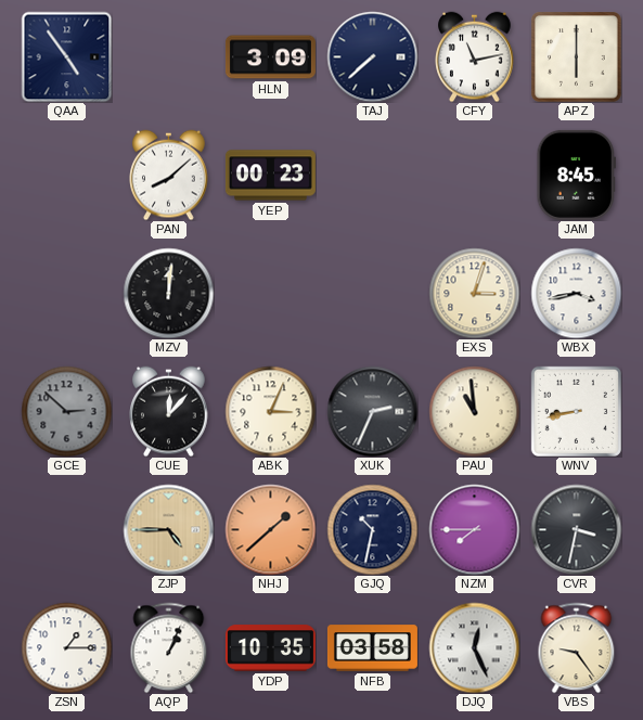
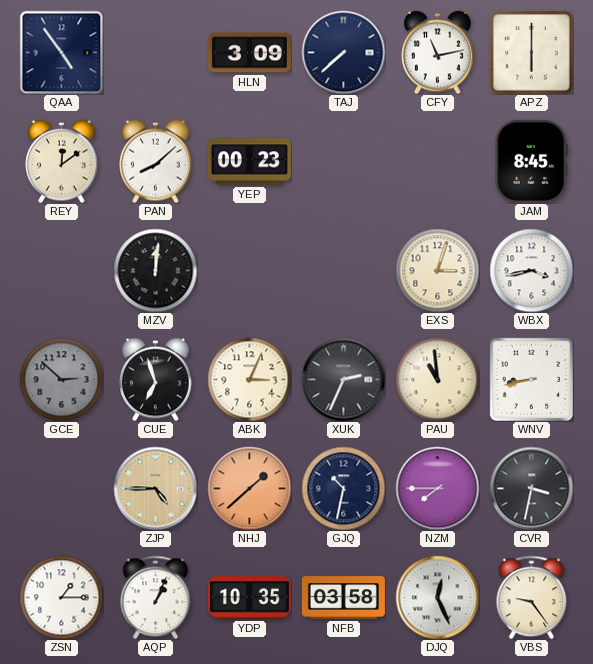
REY: none -> 12:09
CUE: 12:07 -> 6:57
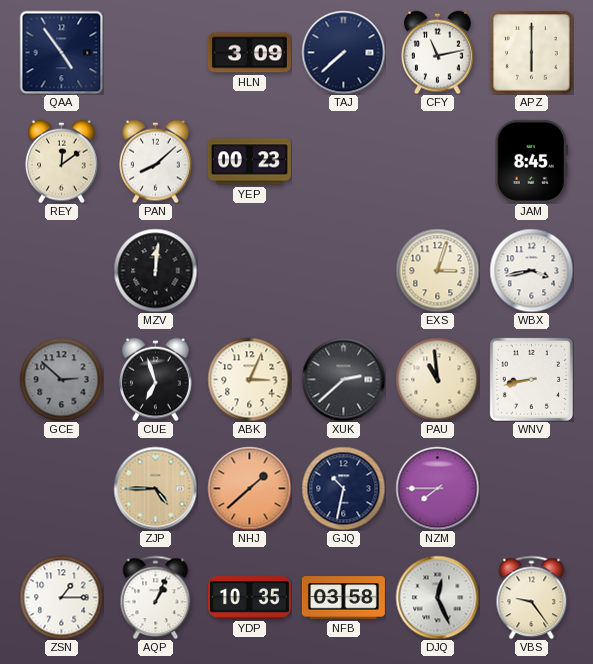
XUK: 2:34 -> 2:38
CVR: 3:32 -> none
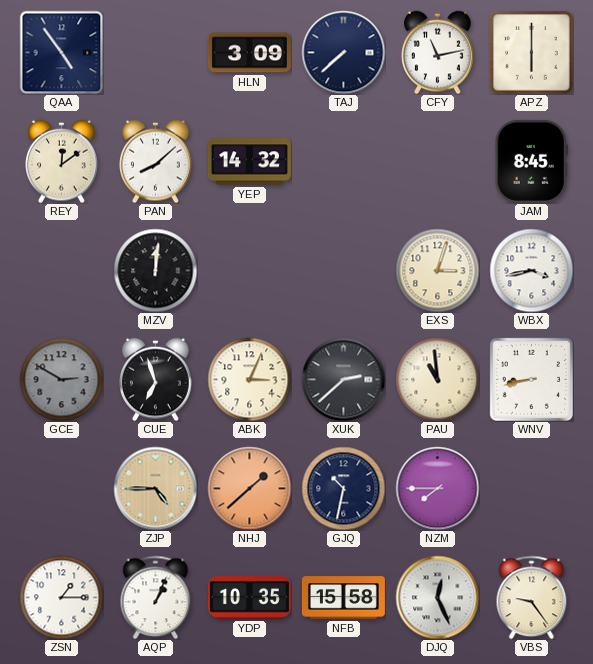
YEP: 00:23 -> 14:32
GCE: 2:52 -> 2:50
NFB: 03:58 -> 15:58
